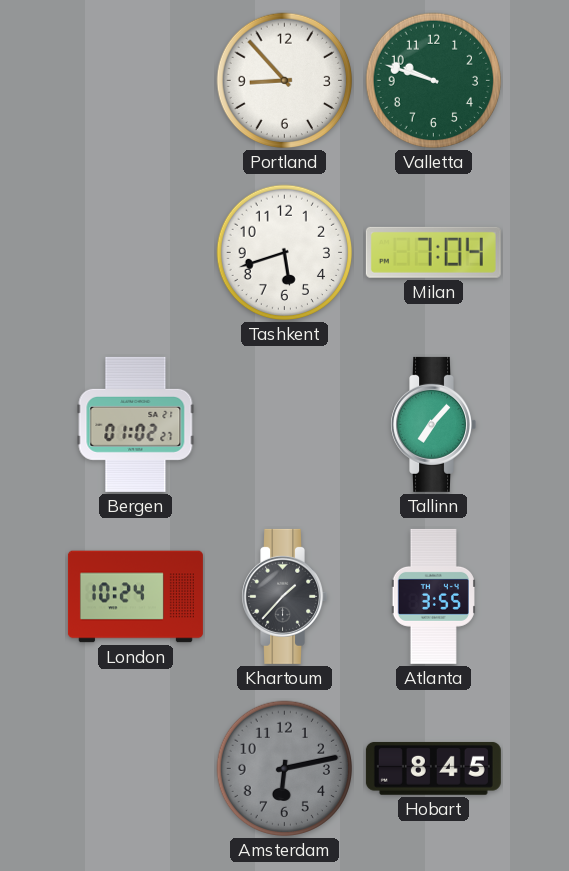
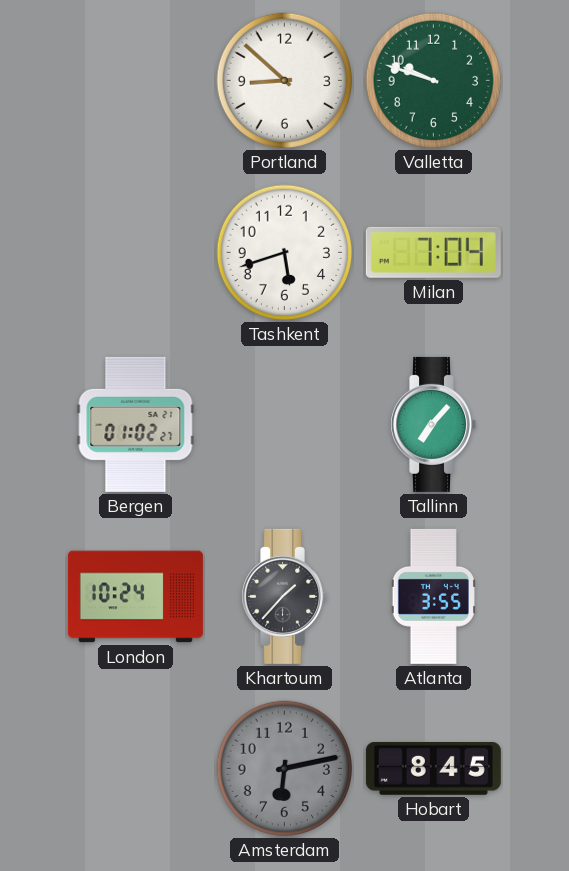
Portland: 8:53 -> 8:52
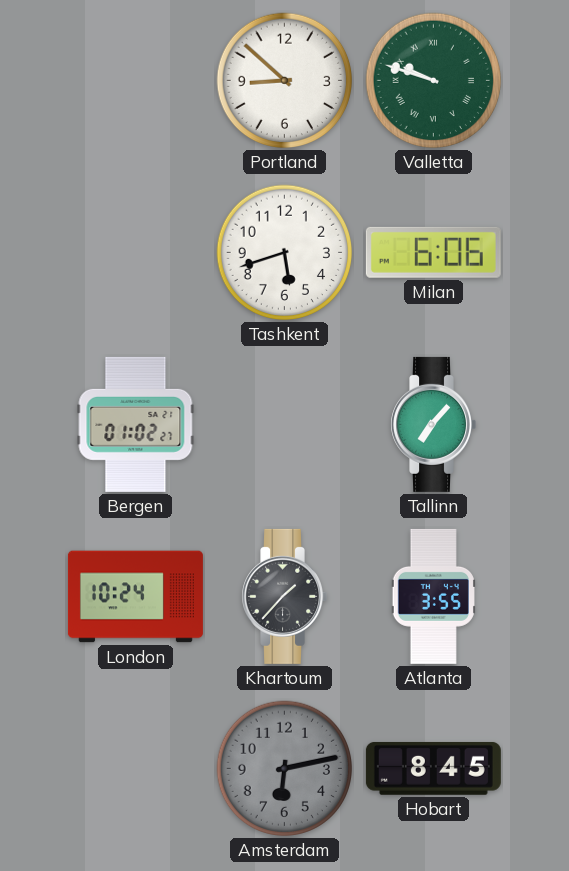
Valletta numerals: Arabic -> Roman
Milan: 7:04 -> 6:06
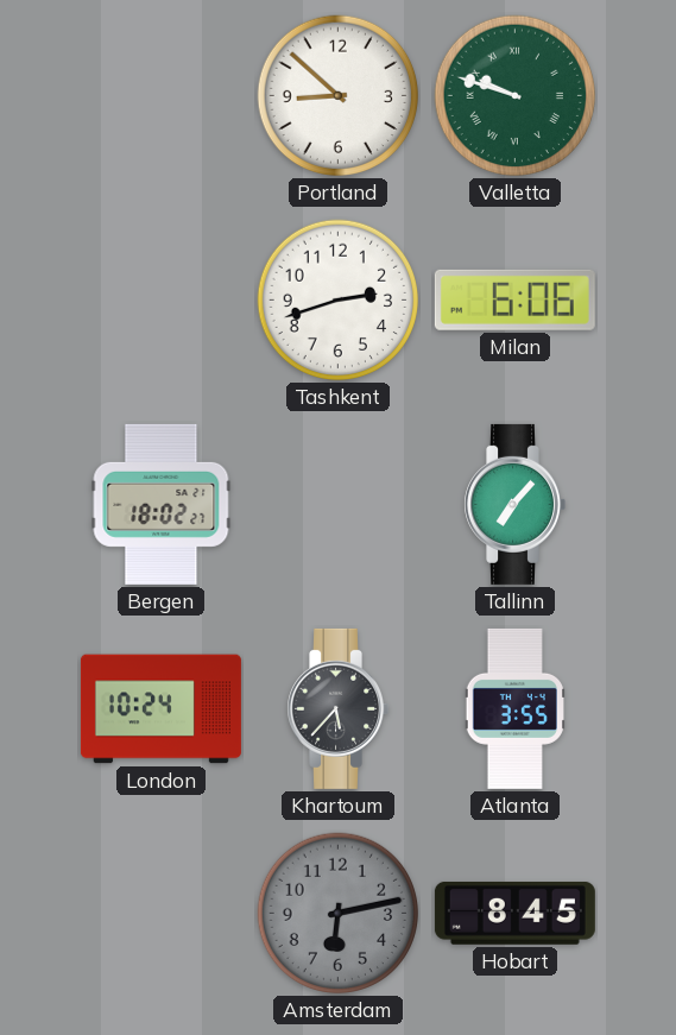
Tashkent: 5:42 -> 2:42
Bergen: 01:02 -> 18:02
Khartoum: 1:37 -> 5:37
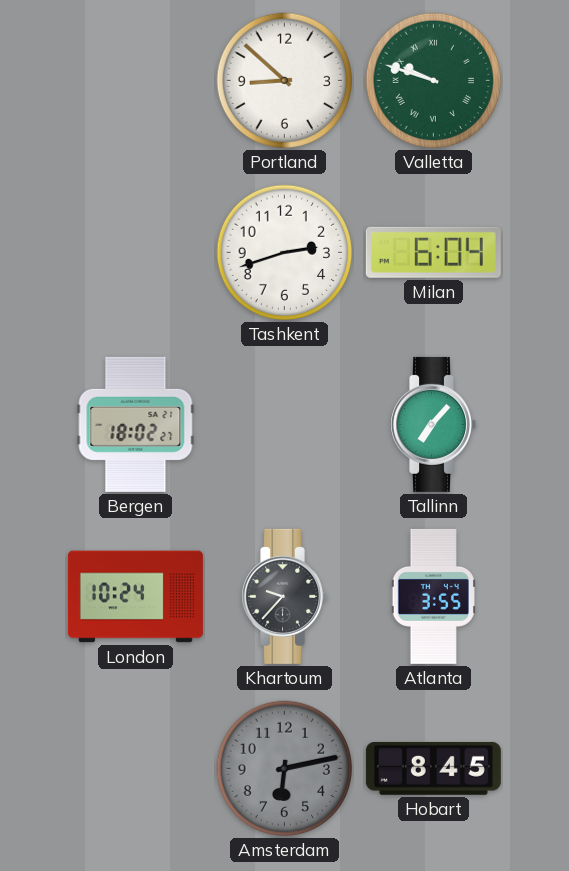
Milan: 6:06 -> 6:04
Khartoum: 5:37 -> 9:37
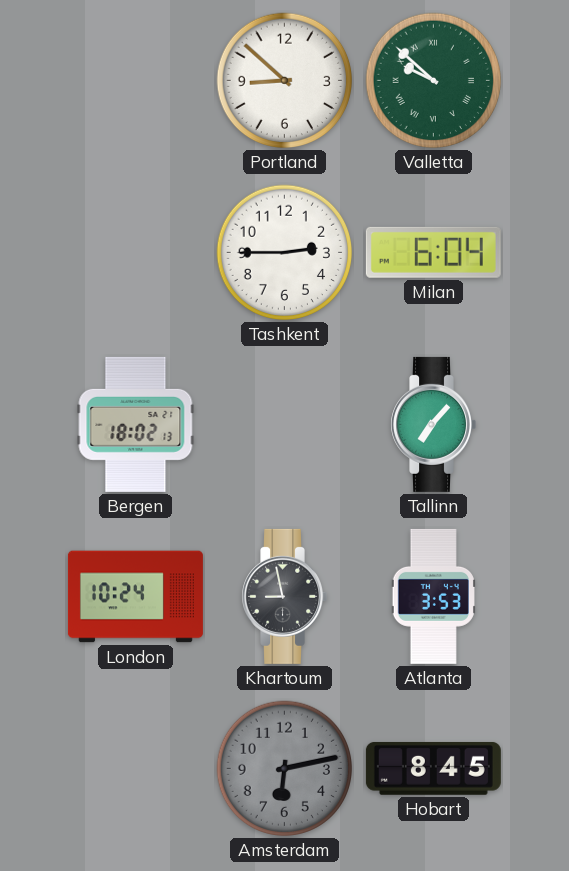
Valletta: 9:48 -> 9:52
Tashkent: 2:42 -> 2:45
Bergen: 18:02:27 -> 18:02:13
Khartoum: 9:37 -> 8:58
Atlanta: 3:55 -> 3:53
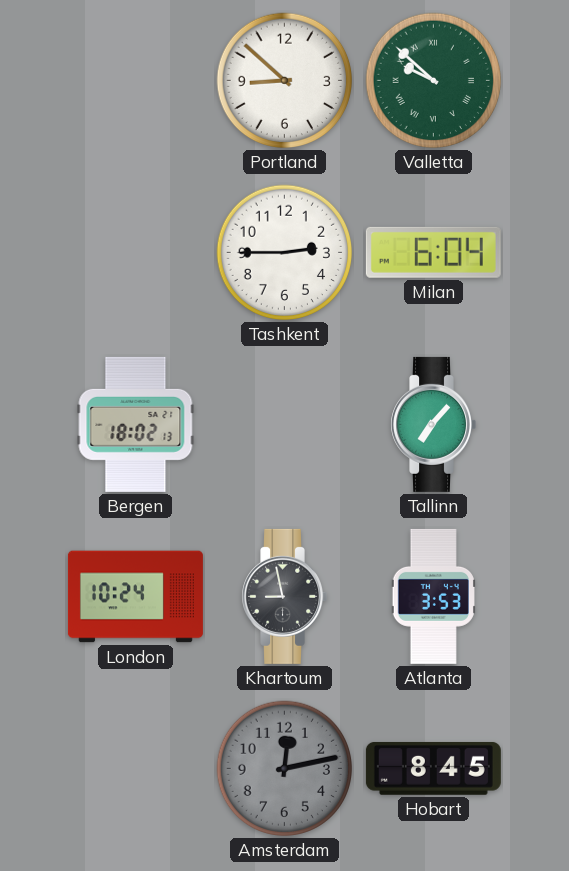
Amsterdam: 6:13 -> 12:13
